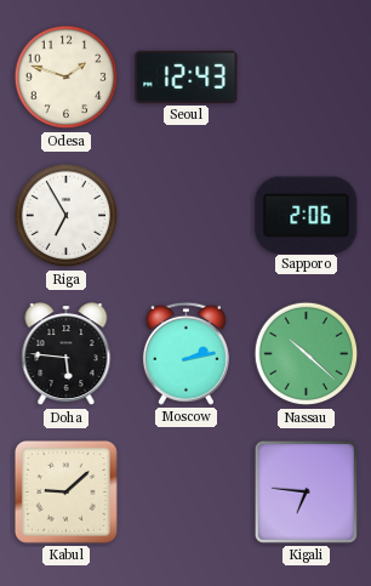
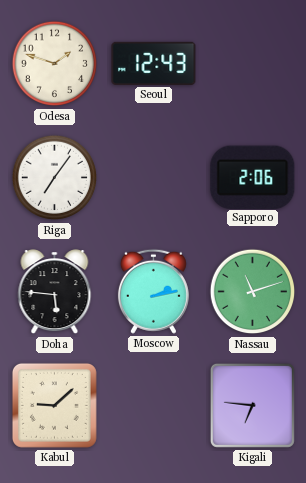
Riga: 6:55 -> 7:06
Nassau: 10:22 -> 11:12
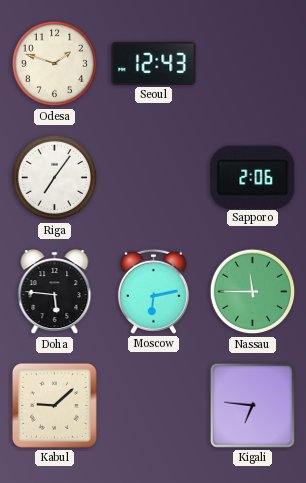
Moscow: 2:13 -> 6:13
Nassau: 11:12 -> 11:45
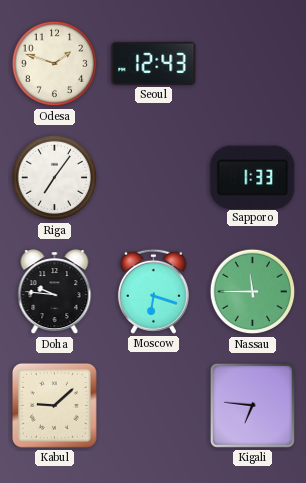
Sapporo: 2:06 -> 1:33
Doha: 5:46 -> 9:46
Moscow: 6:13 -> 6:18
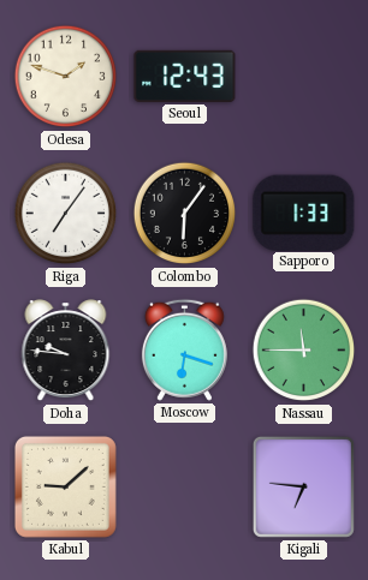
Colombo: none -> 6:06
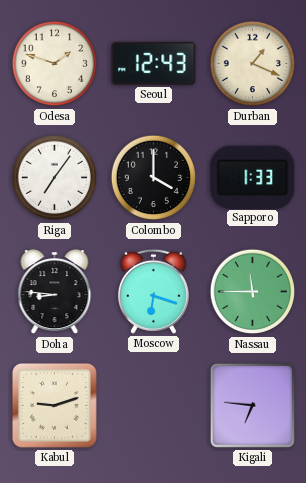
Durban: none -> 1:19
Colombo: 6:06 -> 4:00
Doha: 9:46 -> 8:46
Kabul: 9:08 -> 9:12
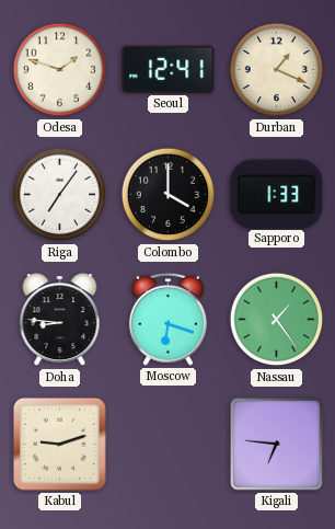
Seoul: 12:43 -> 12:41
Nassau: 11:45 -> 1:24
